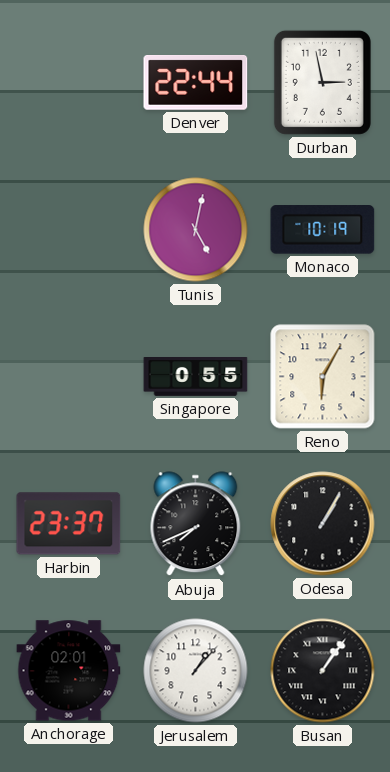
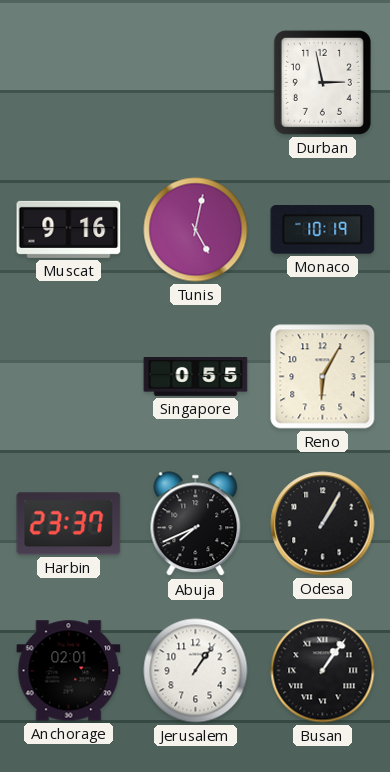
Denver: 22:44 -> none
Muscat: none -> 9:16
Jerusalem: 1:07 -> 1:06
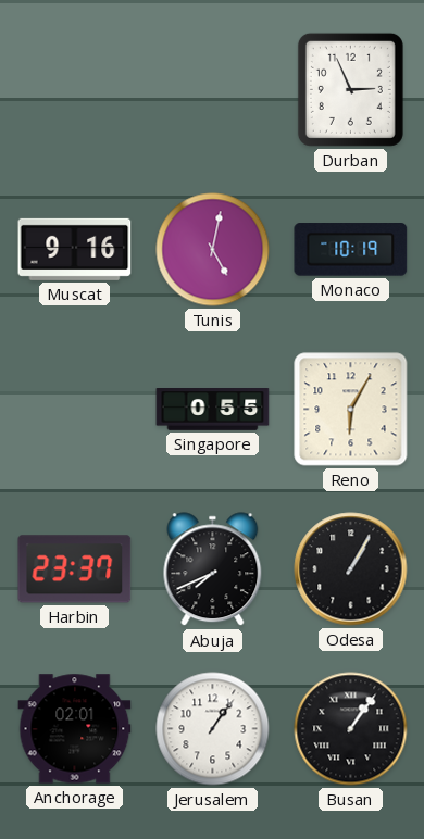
Durban: 2:58 -> 2:56
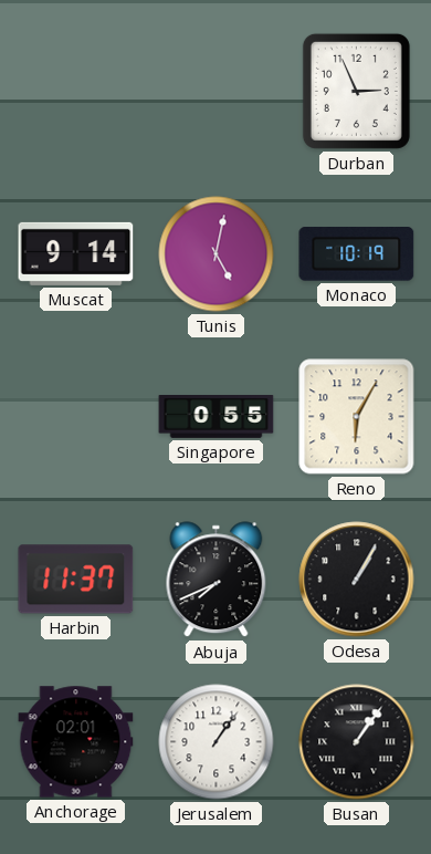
Muscat: 9:16 -> 9:14
Harbin: 23:37 -> 11:37
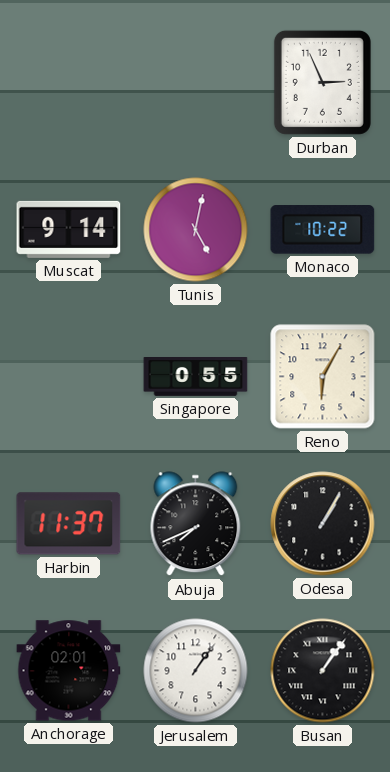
Monaco: 10:19 -> 10:22
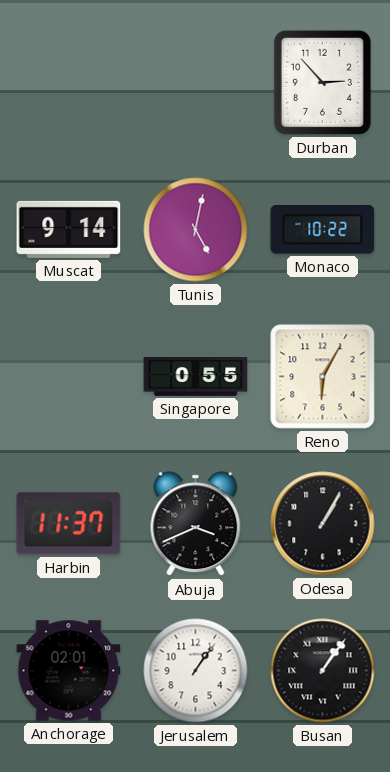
Durban: 2:56 -> 2:53
Abuja: 7:41 -> 3:41
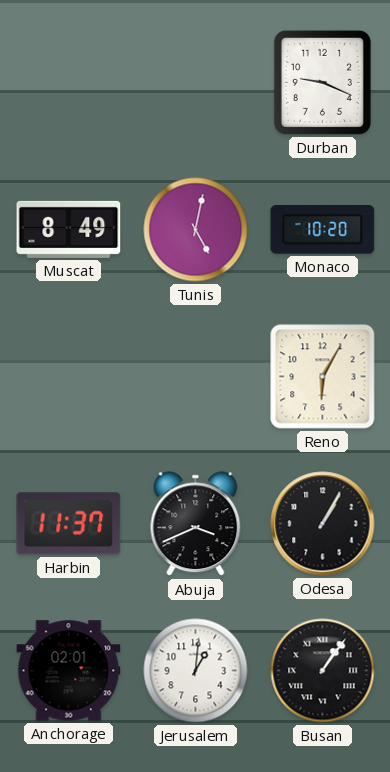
Durban: 2:53 -> 9:19
Muscat: 9:14 -> 8:49
Monaco: 10:22 -> 10:20
Singapore: 0:55 -> none
Jerusalem: 1:06 -> 1:01
